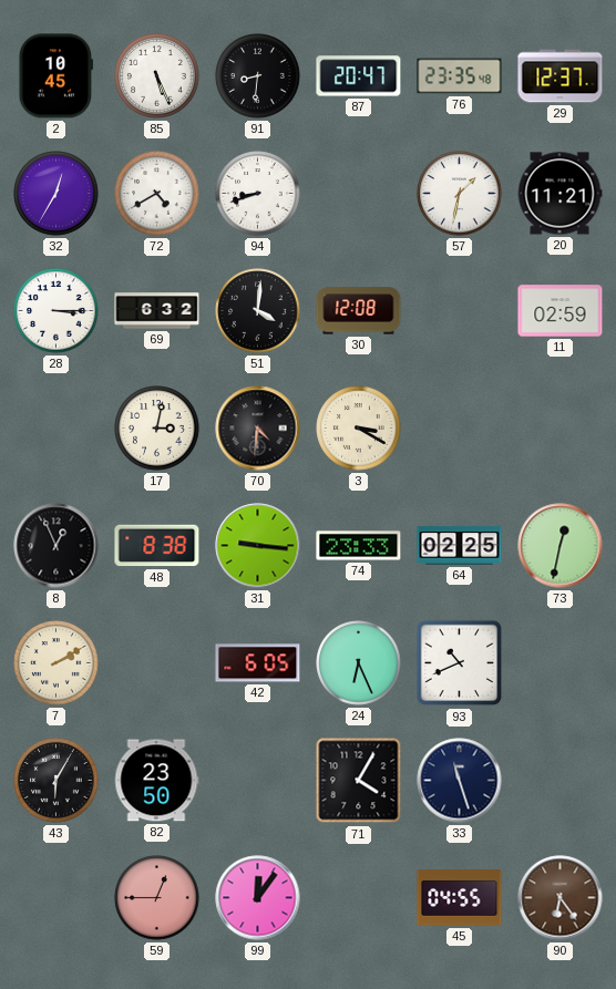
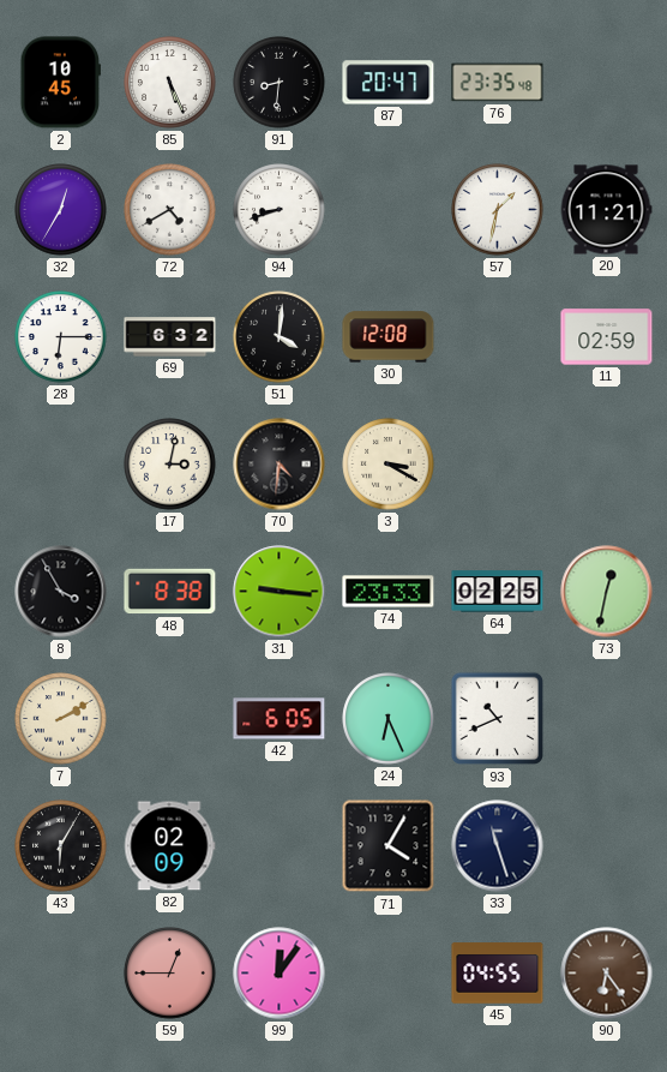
29: 12:37 -> none
28: 3:15 -> 6:15
8: 12:56 -> 3:55
82: 23:50 -> 02:09
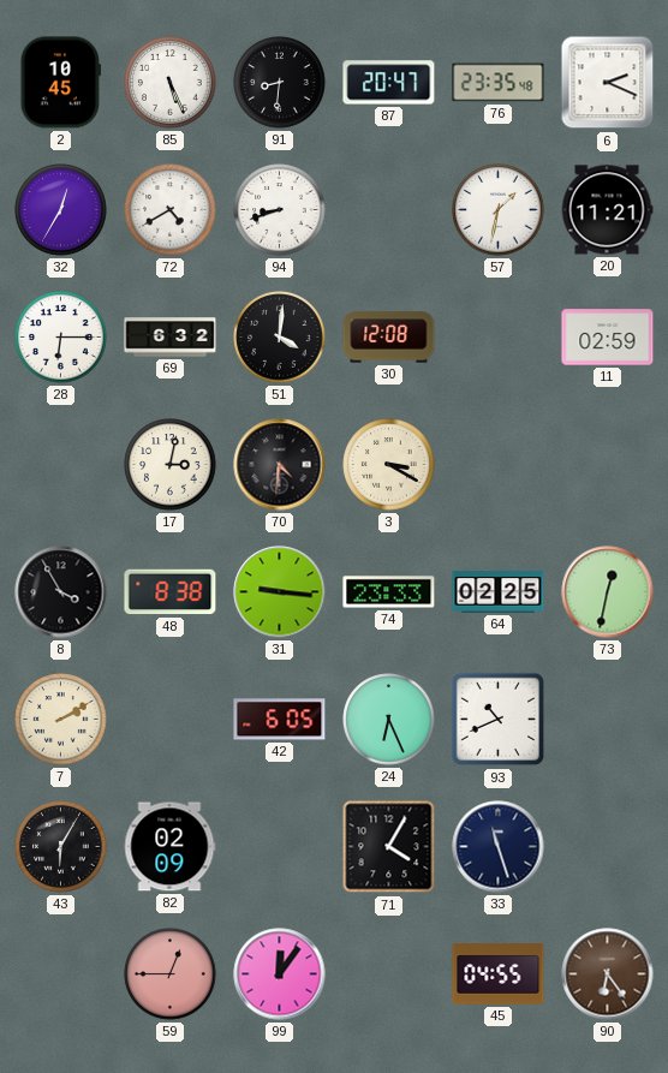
6: none -> 2:19
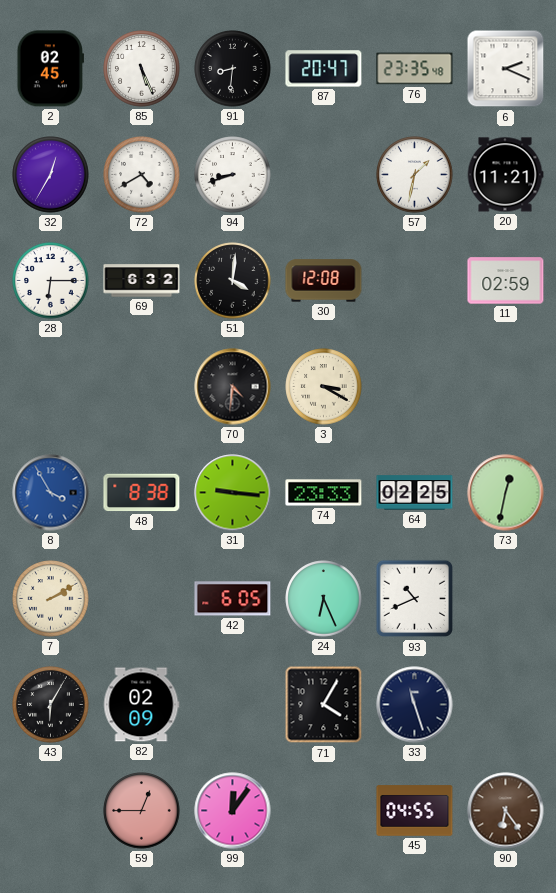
2: 10:45 -> 02:45
17: 3:02 -> none
8 dial: black -> blue
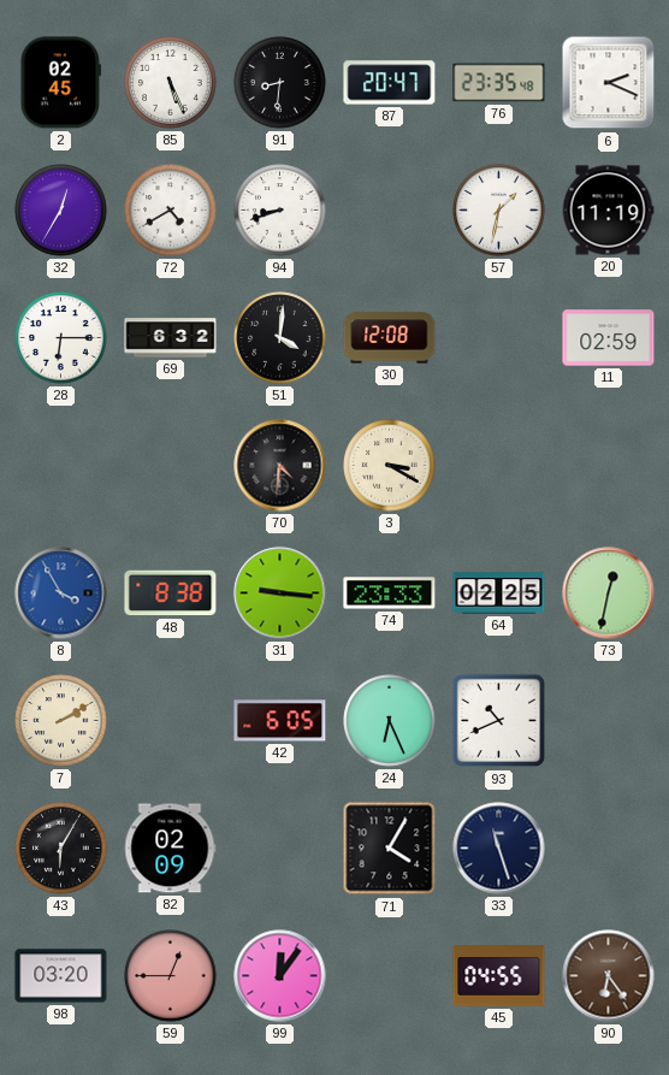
20: 11:21 -> 11:19
98: none -> 03:20
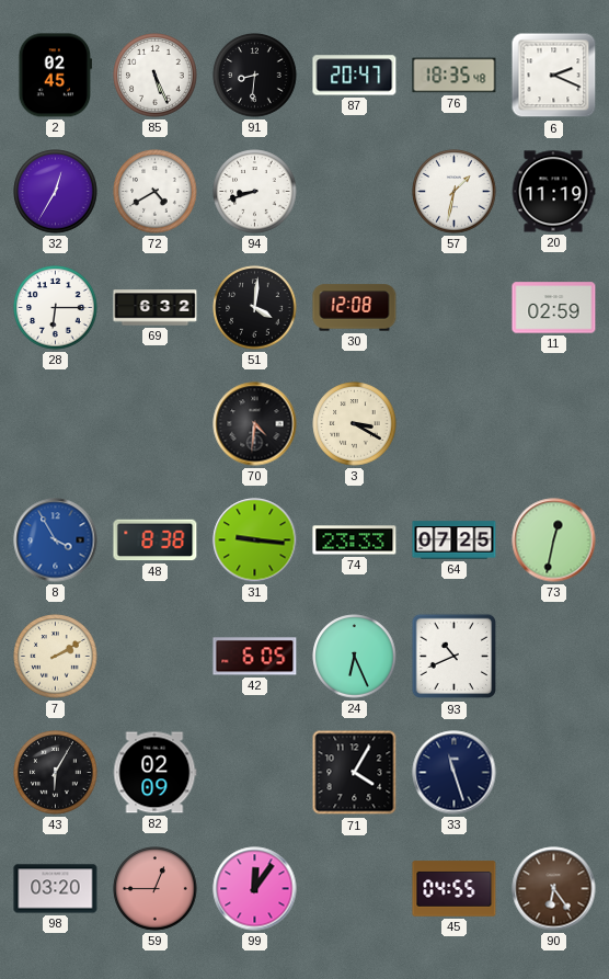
76: 23:35 -> 18:35
64: 02:25 -> 07:25
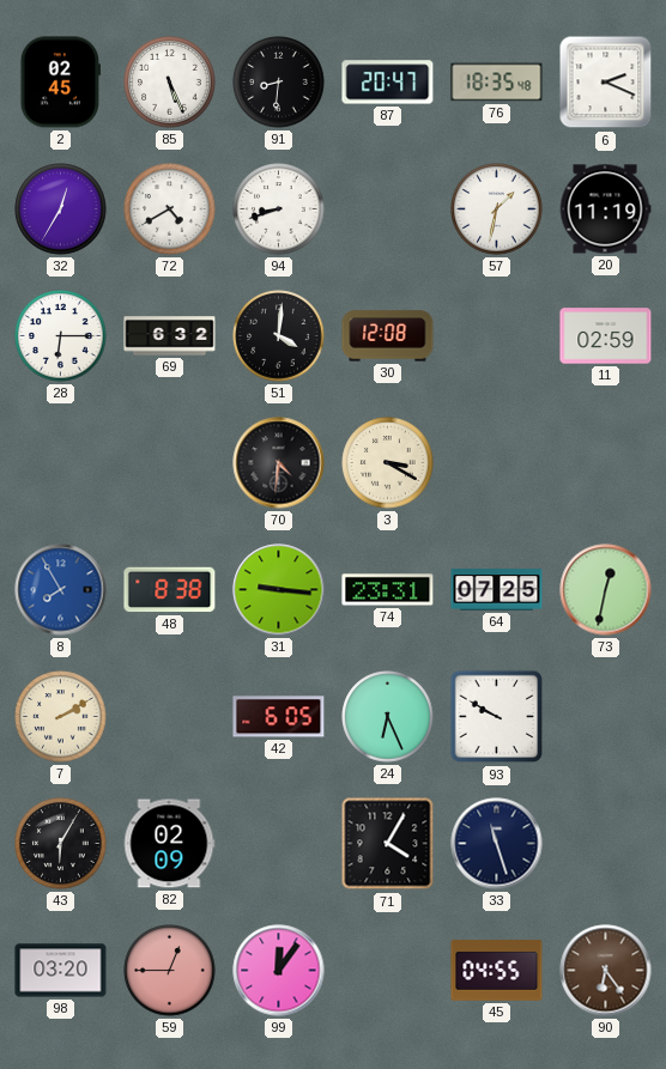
8: 3:55 -> 7:55
74: 23:33 -> 23:31
93: 10:41 -> 9:50
